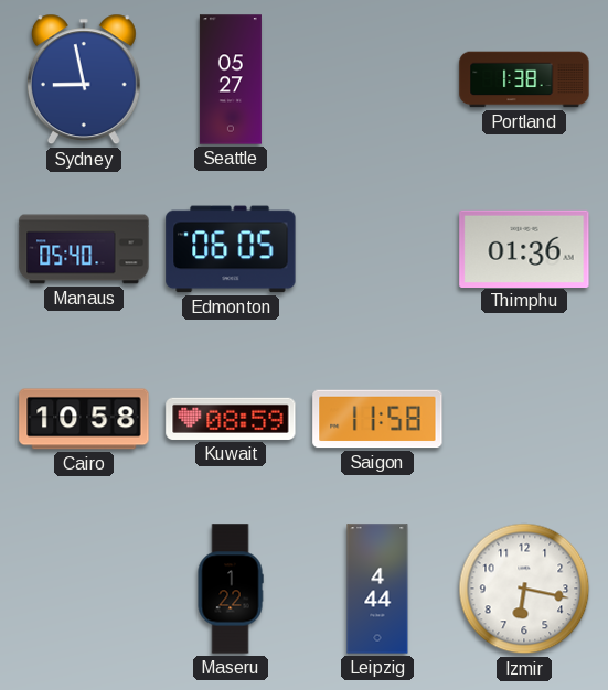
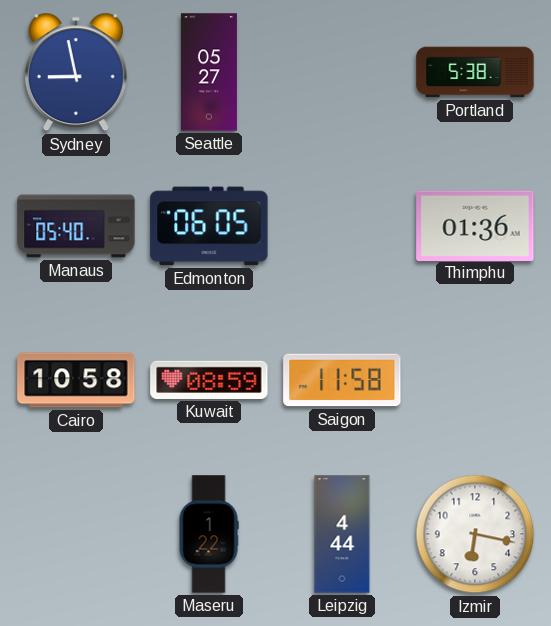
Portland: 1:38 -> 5:38
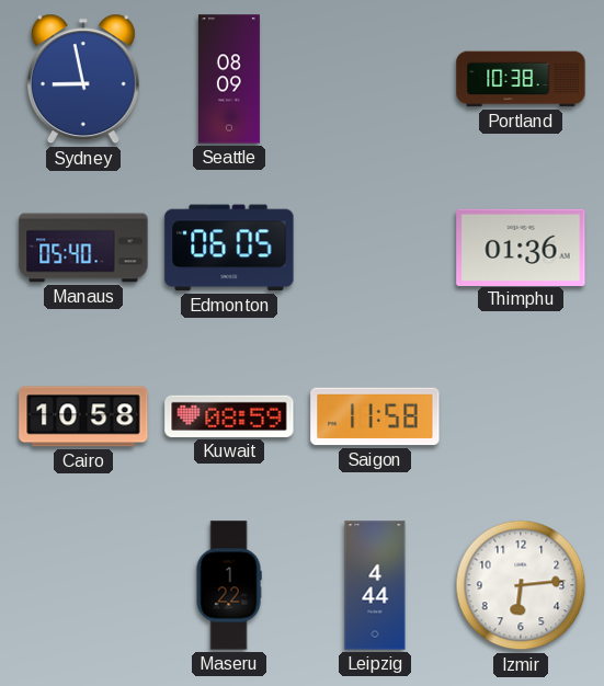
Seattle: 05:27 -> 08:09
Portland: 5:38 -> 10:38
Izmir: 6:17 -> 6:14
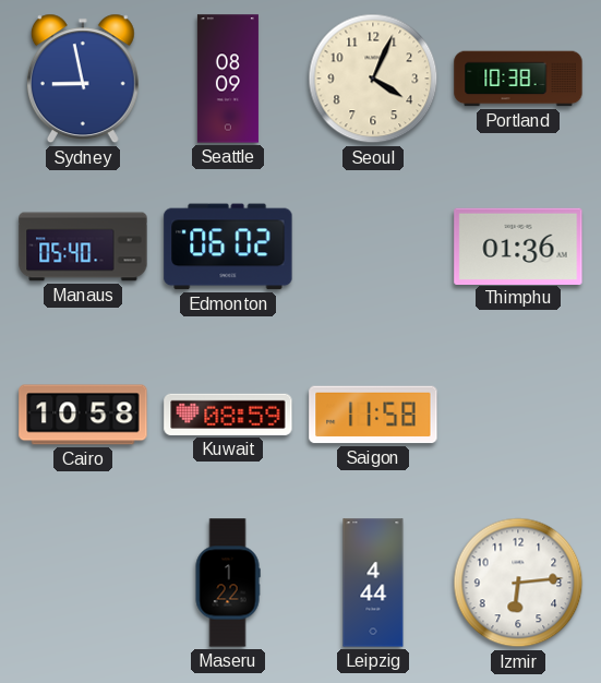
Seoul: none -> 4:04
Edmonton: 06:05 -> 06:02
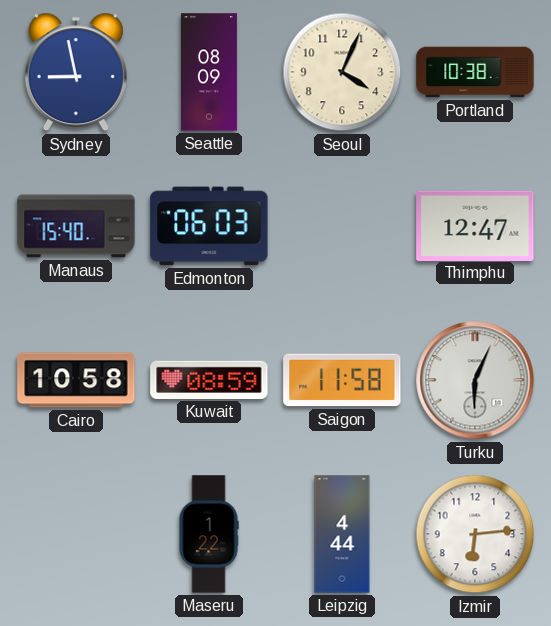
Manaus: 05:40 -> 15:40
Edmonton: 06:02 -> 06:03
Thimphu: 01:36 -> 12:47
Turku: none -> 6:04
